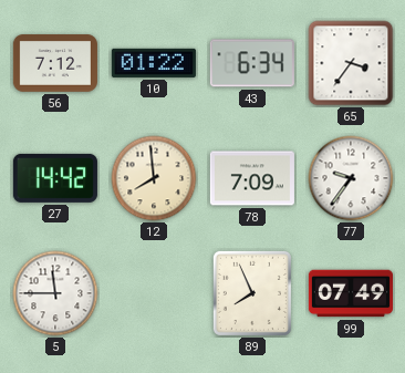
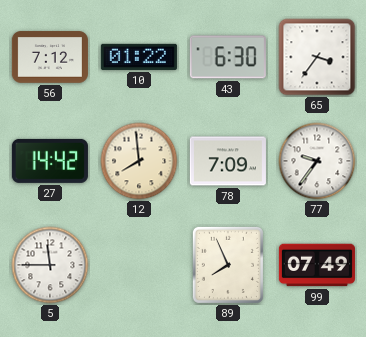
43: 6:34 -> 6:30
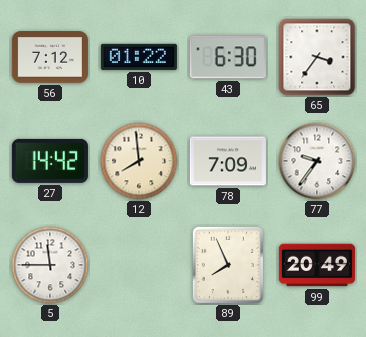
99: 07:49 -> 20:49
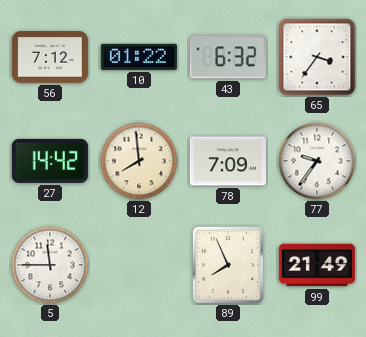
43: 6:30 -> 6:32
99: 20:49 -> 21:49
